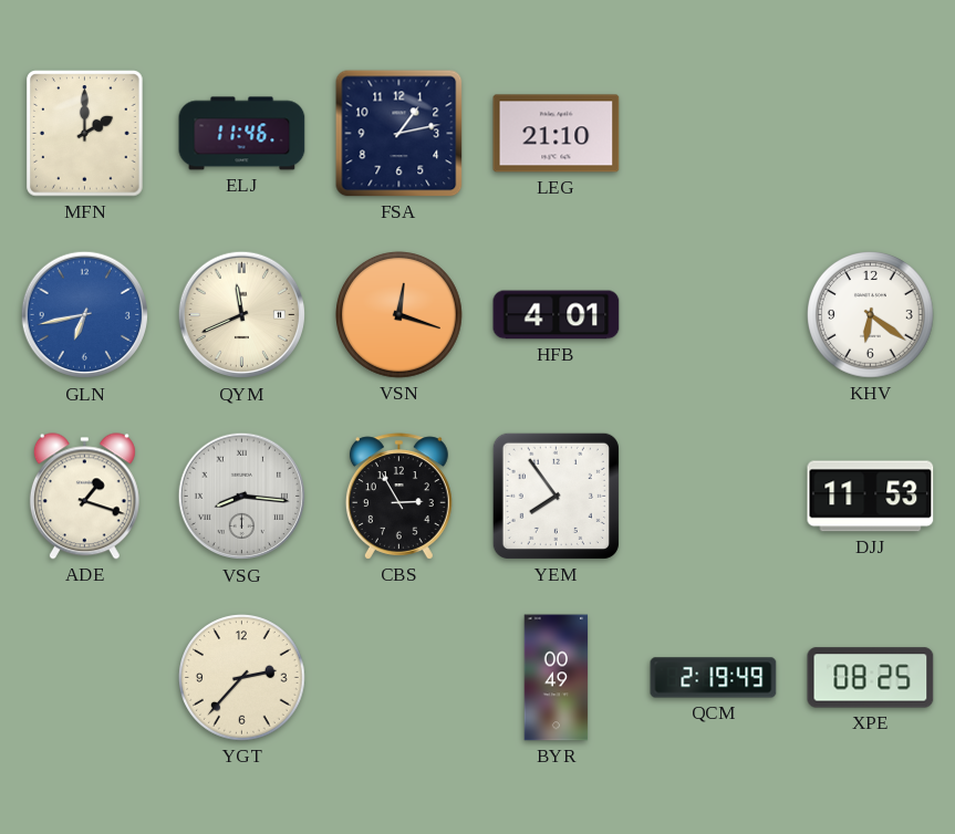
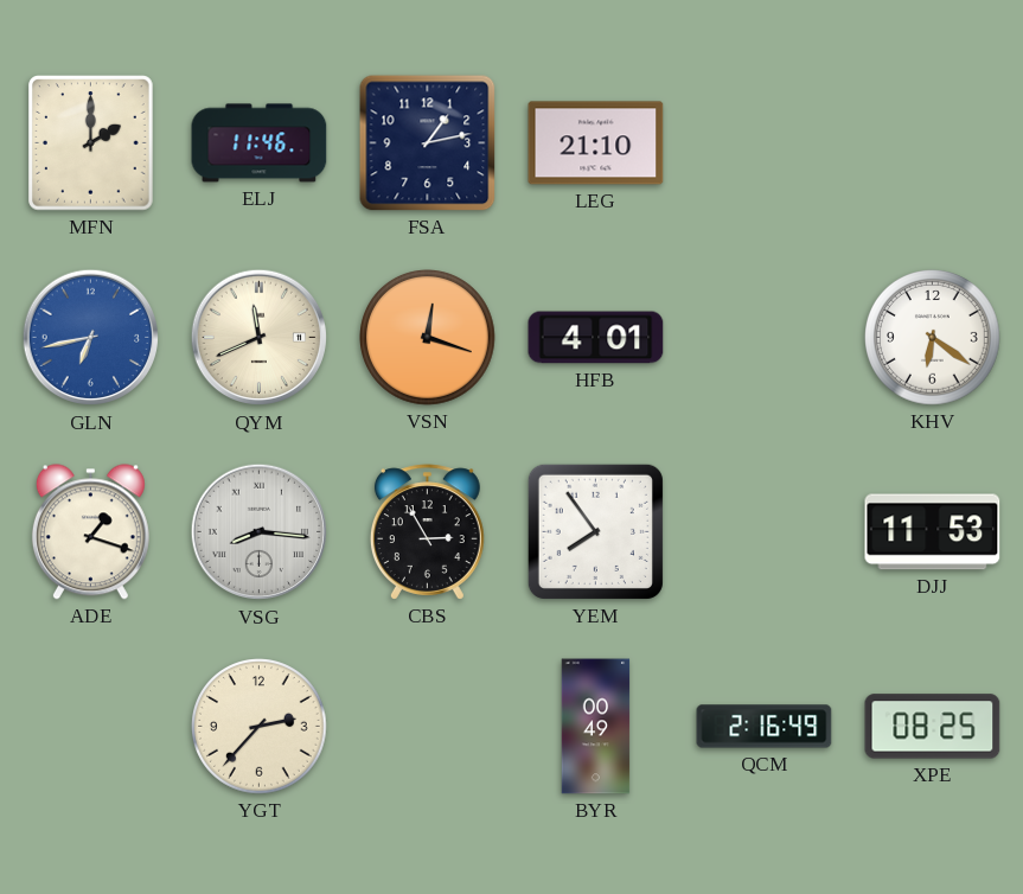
QCM: 2:19 -> 2:16
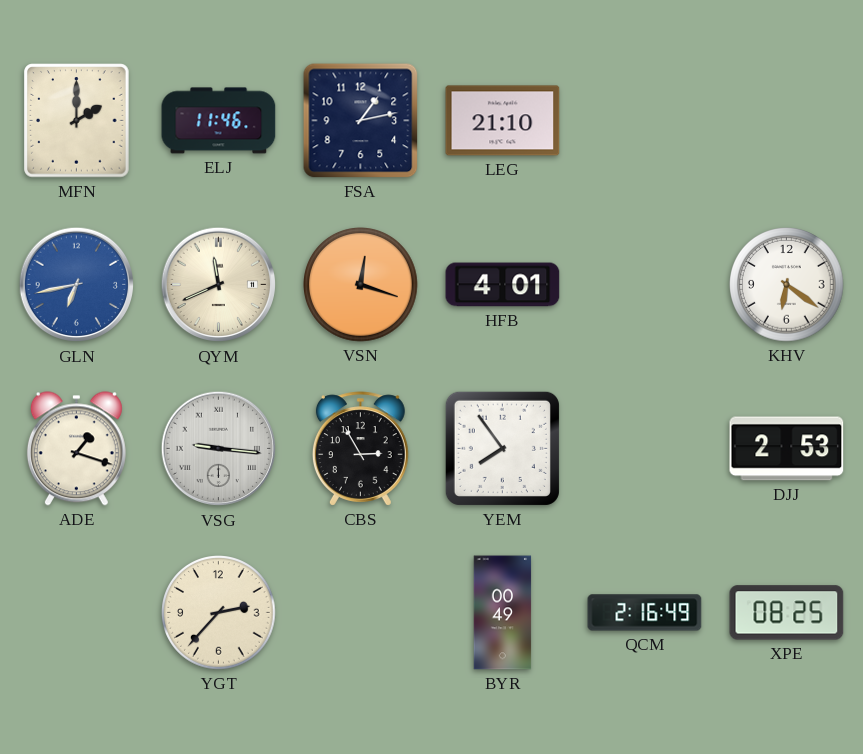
VSG: 8:16 -> 9:16
DJJ: 11:53 -> 2:53
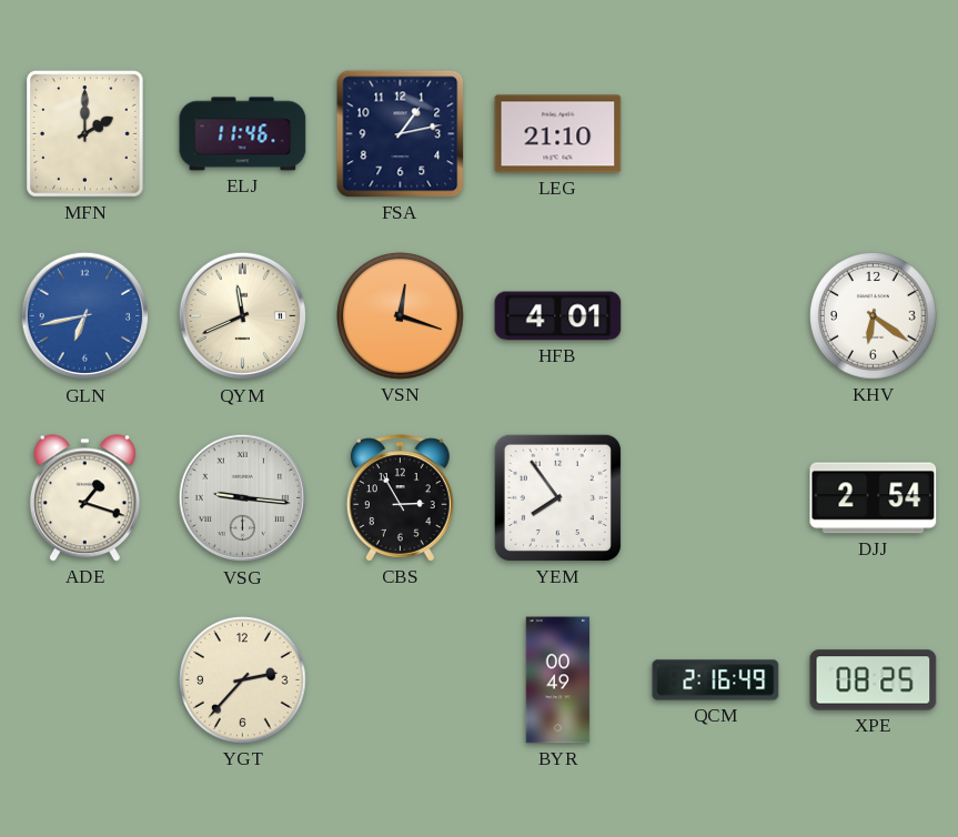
DJJ: 2:53 -> 2:54
